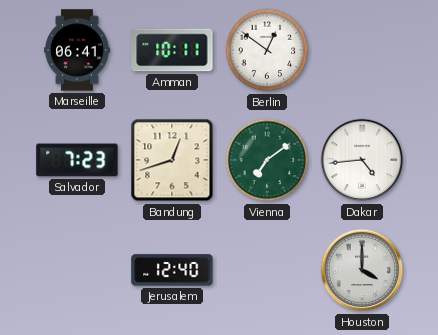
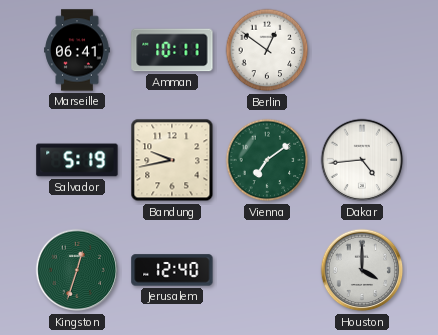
Salvador: 7:23 -> 5:19
Bandung: 12:42 -> 9:43
Kingston: none -> 12:33
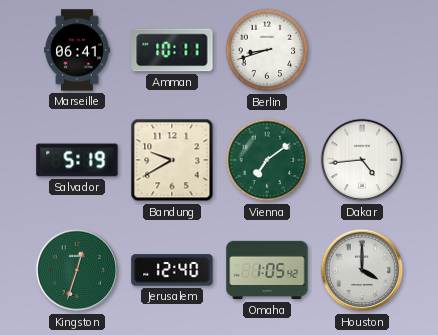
Berlin: 12:51 -> 8:42
Bandung: 9:43 -> 9:40
Omaha: none -> 1:05
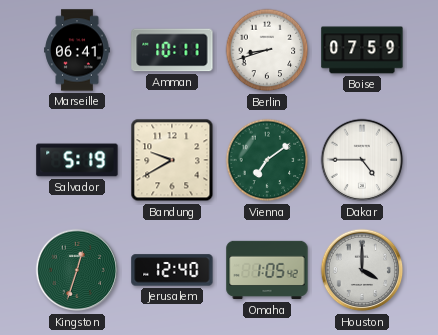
Boise: none -> 07:59
Dakar: 4:44 -> 4:45
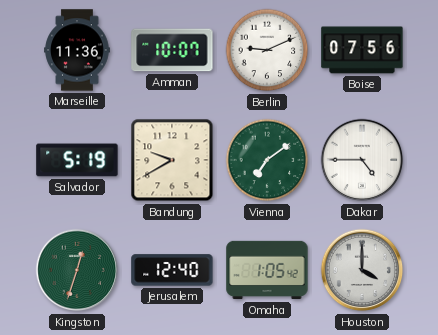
Marseille: 06:41 -> 11:36
Amman: 10:11 -> 10:07
Berlin: 8:42 -> 9:11
Boise: 07:59 -> 07:56
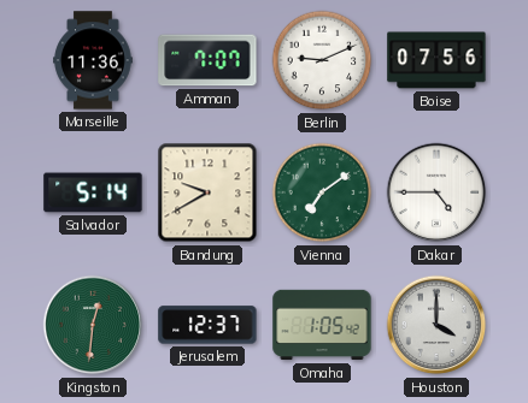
Amman: 10:07 -> 7:07
Salvador: 5:19 -> 5:14
Kingston: 12:33 -> 12:31
Jerusalem: 12:40 -> 12:37
